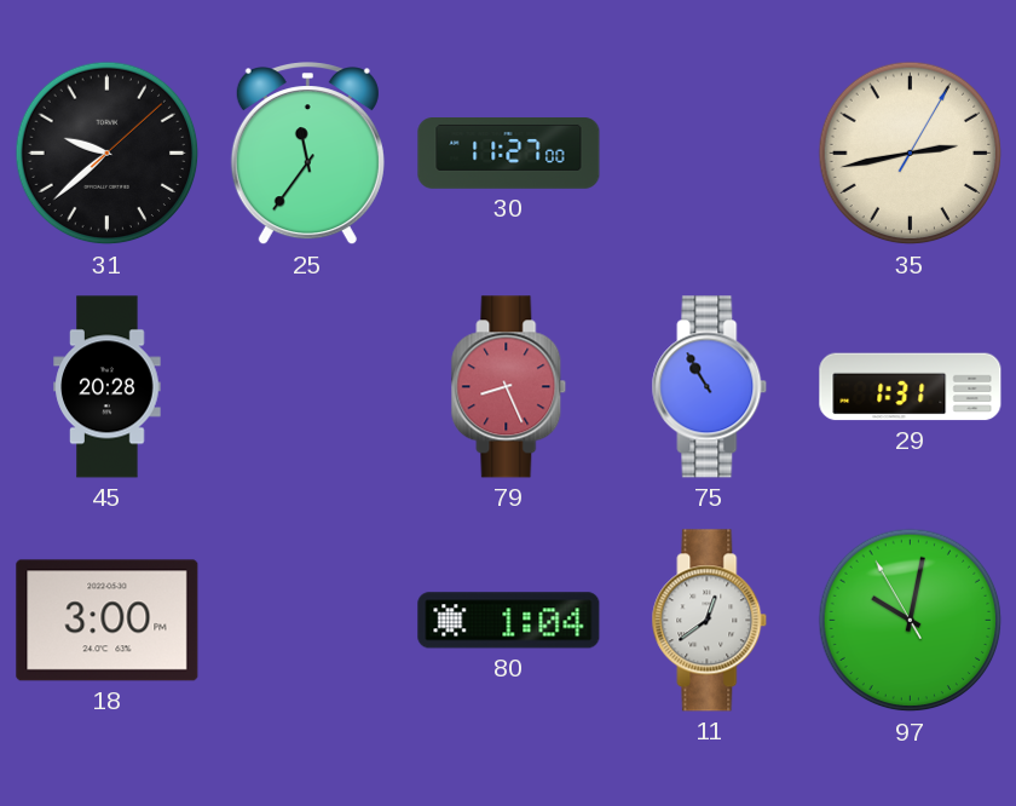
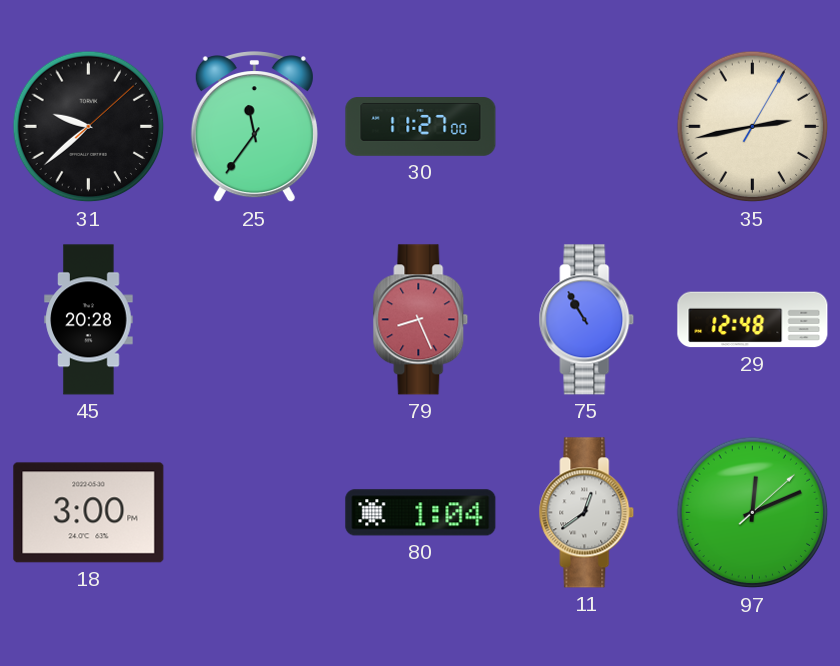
29: 1:31 -> 12:48
97: 10:01 -> 12:11
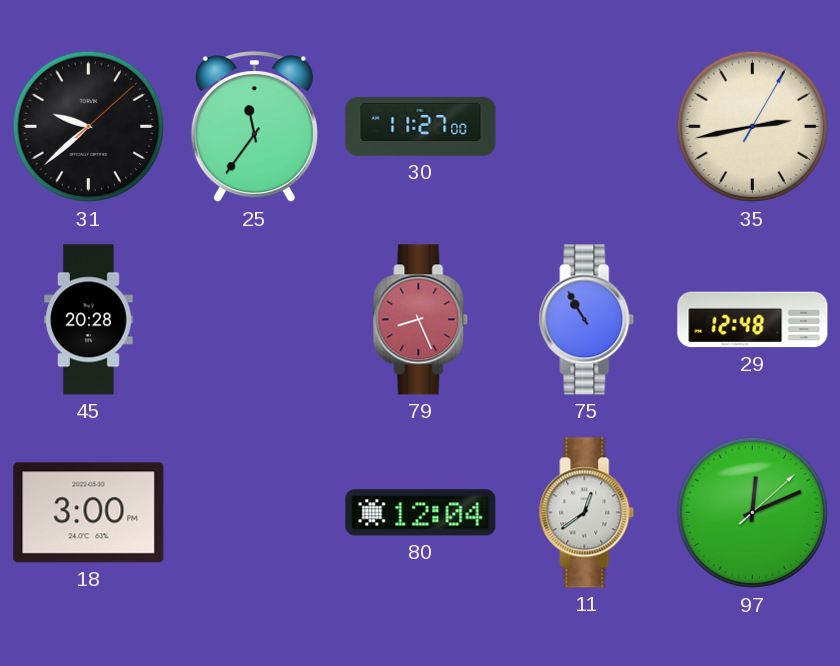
80: 1:04 -> 12:04
